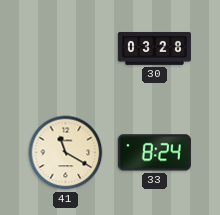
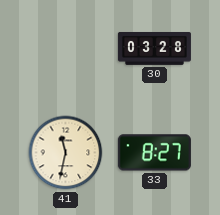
41: 11:20 -> 11:32
33: 8:24 -> 8:27
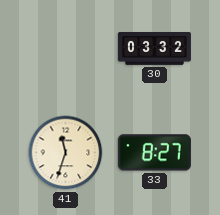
30: 03:28 -> 03:32
41: 11:32 -> 11:33
